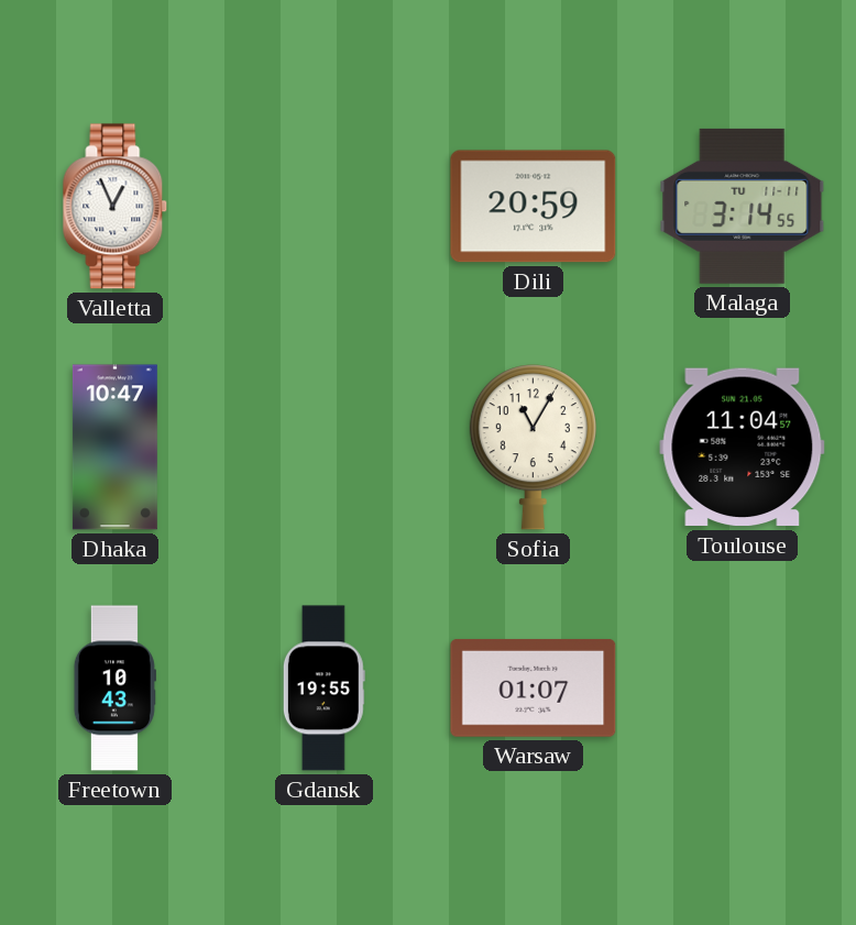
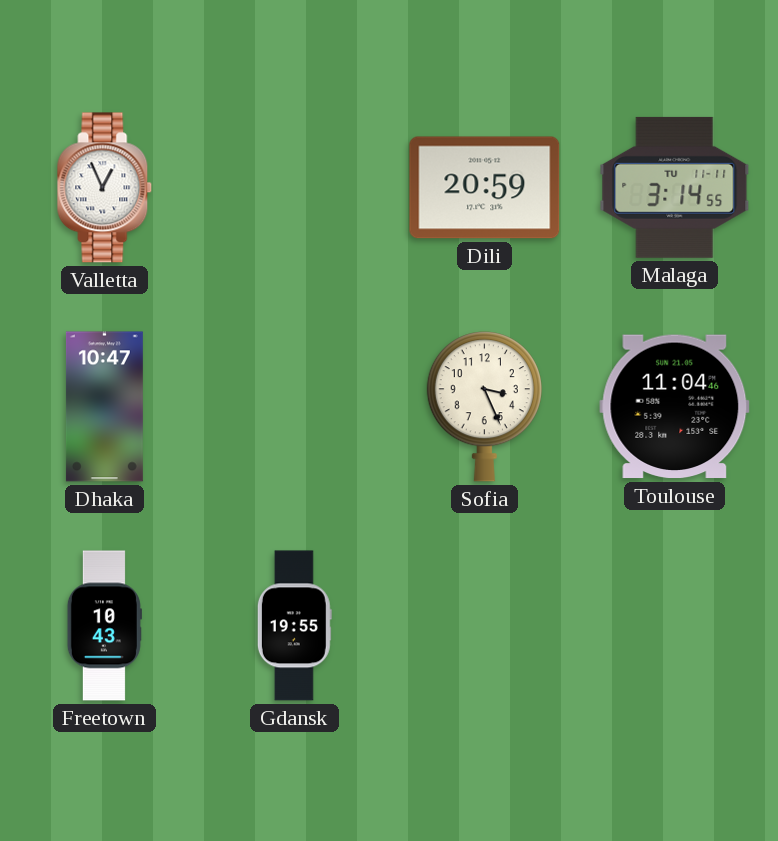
Sofia: 11:05 -> 3:26
Toulouse: 11:04:57 -> 11:04:46
Warsaw: 01:07 -> none
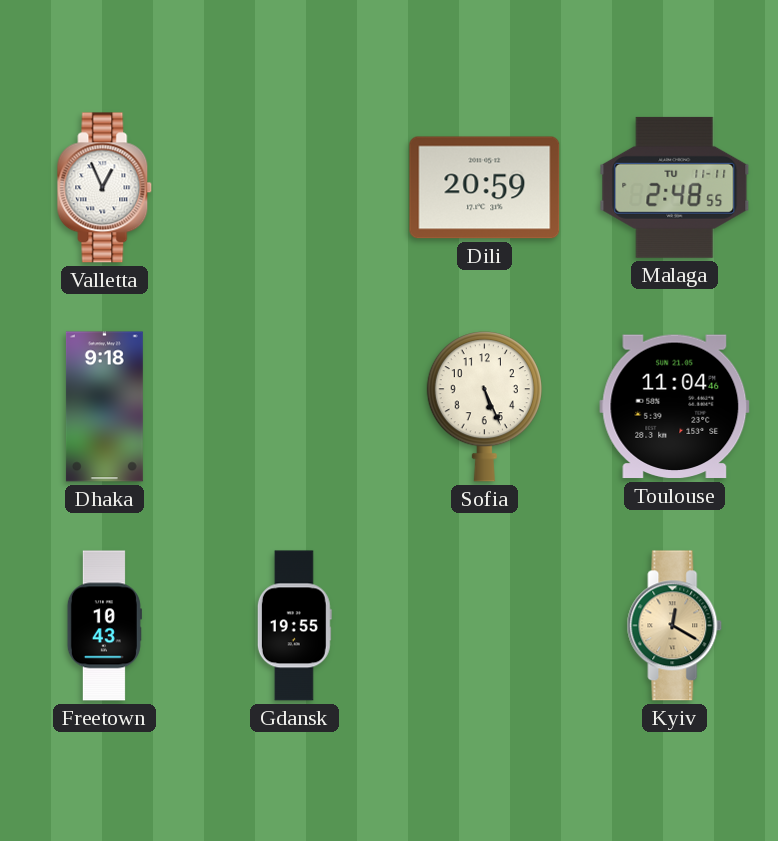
Malaga: 3:14 -> 2:48
Dhaka: 10:47 -> 9:18
Sofia: 3:26 -> 5:26
Kyiv: none -> 12:20
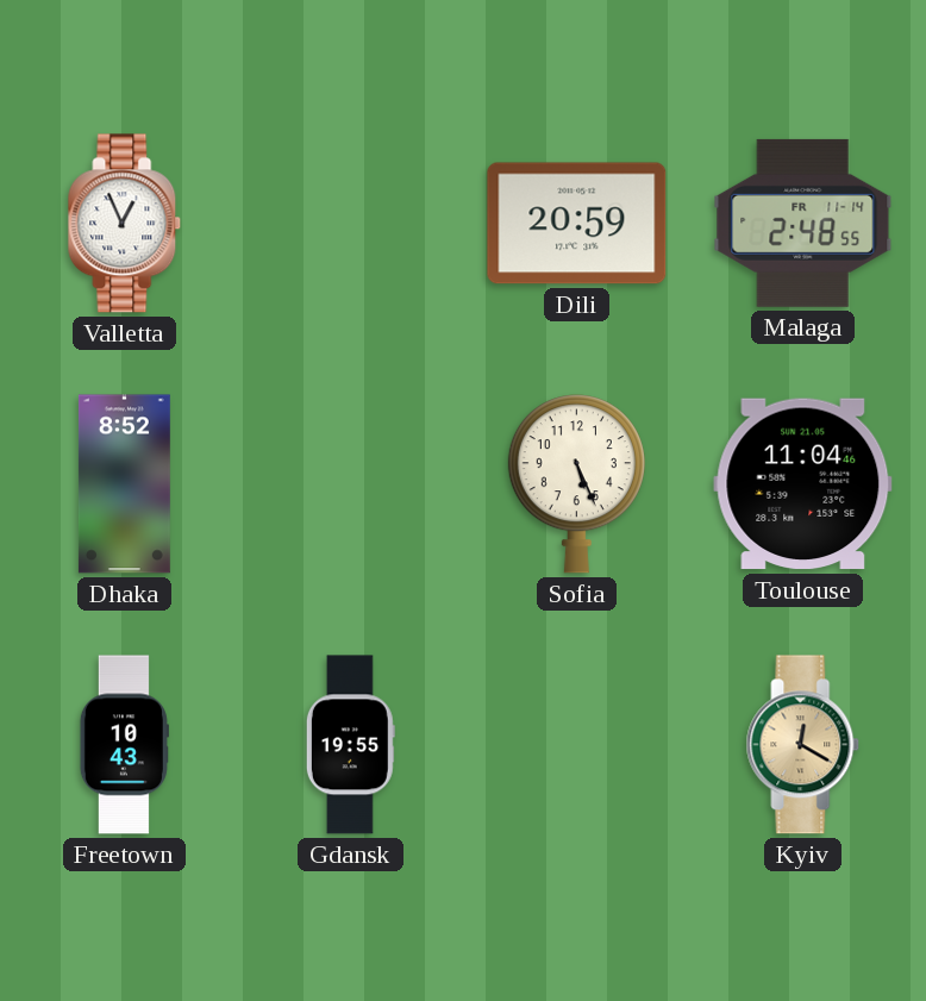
Malaga date: TU 11-11 -> FR 11-14
Dhaka: 9:18 -> 8:52
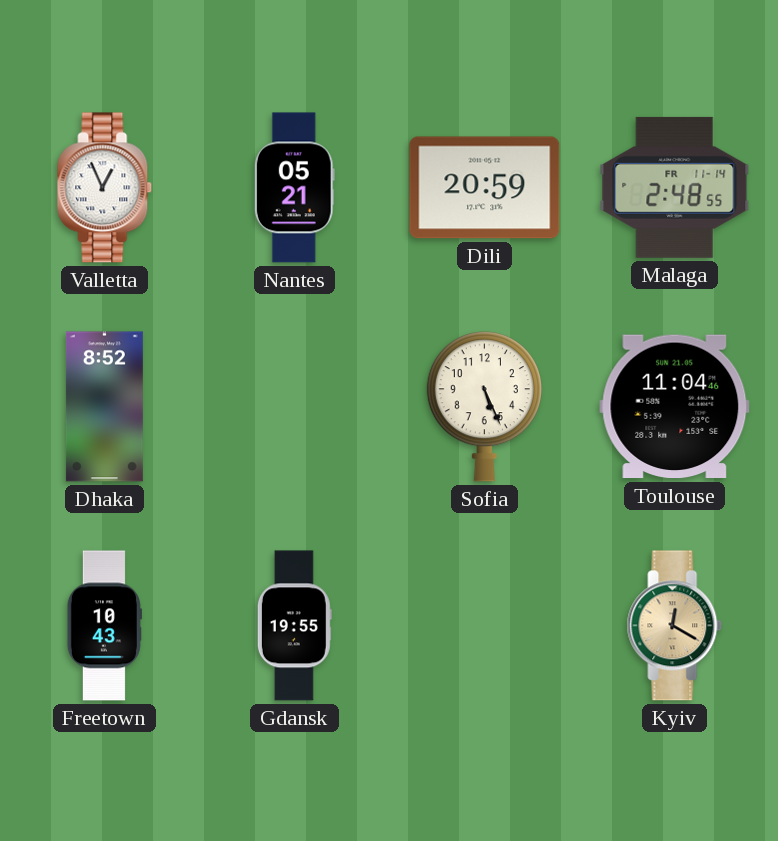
Nantes: none -> 05:21
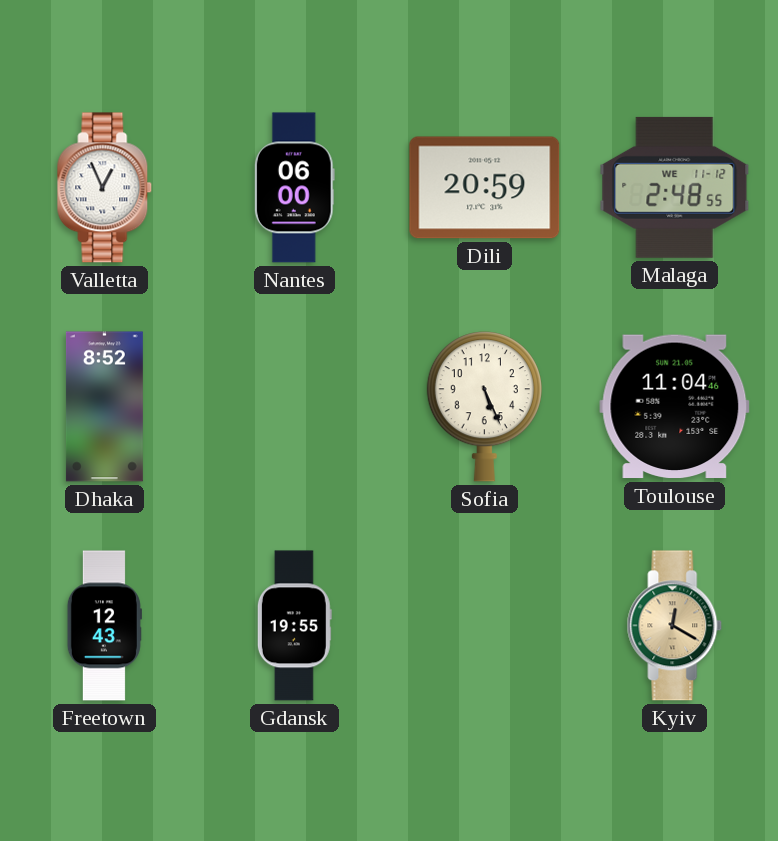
Nantes: 05:21 -> 06:00
Malaga date: FR 11-14 -> WE 11-12
Freetown: 10:43 -> 12:43
